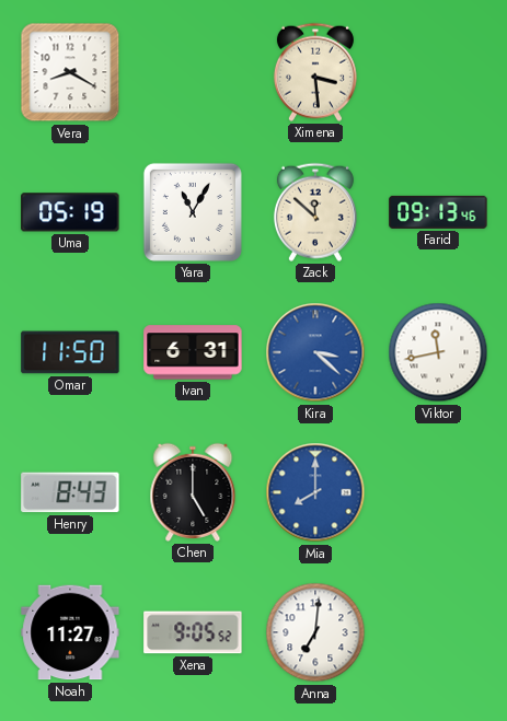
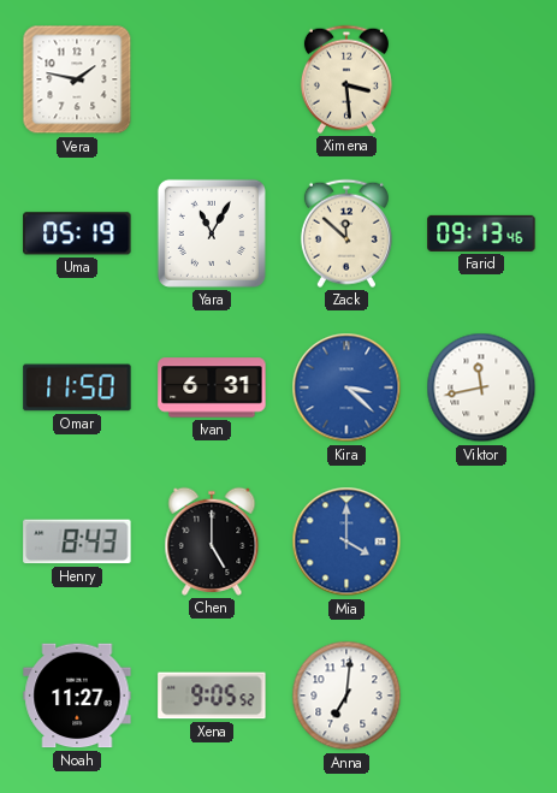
Vera: 8:20 -> 1:47
Mia: 8:00 -> 4:00
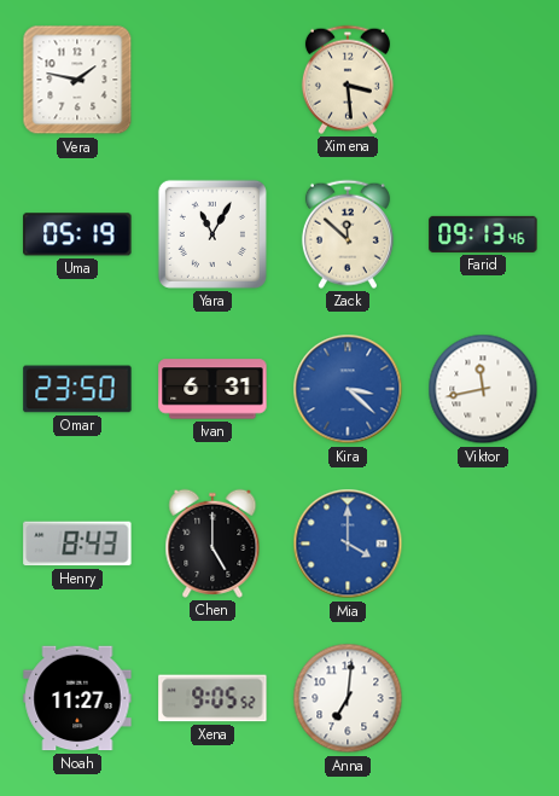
Omar: 11:50 -> 23:50
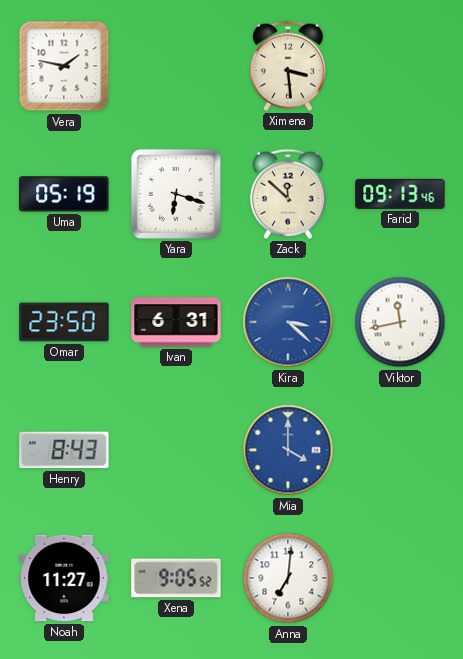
Yara: 11:05 -> 6:18
Chen: 5:00 -> none
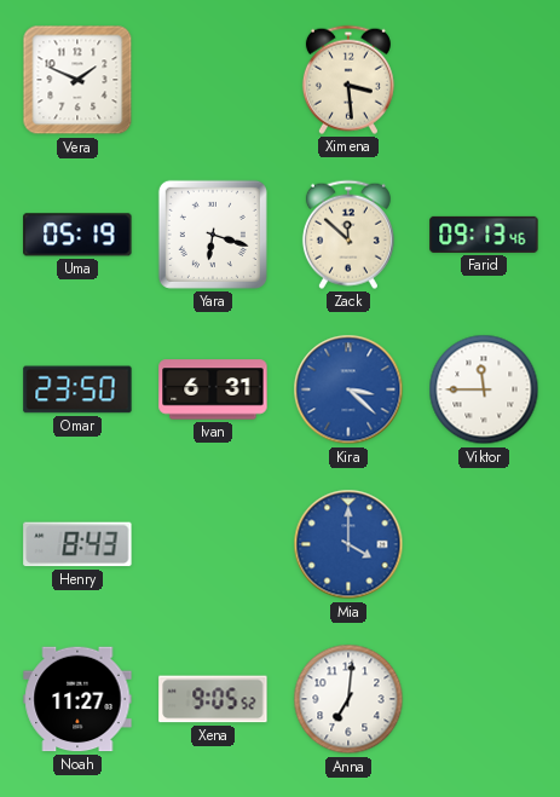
Vera: 1:47 -> 1:49
Viktor: 11:43 -> 11:45
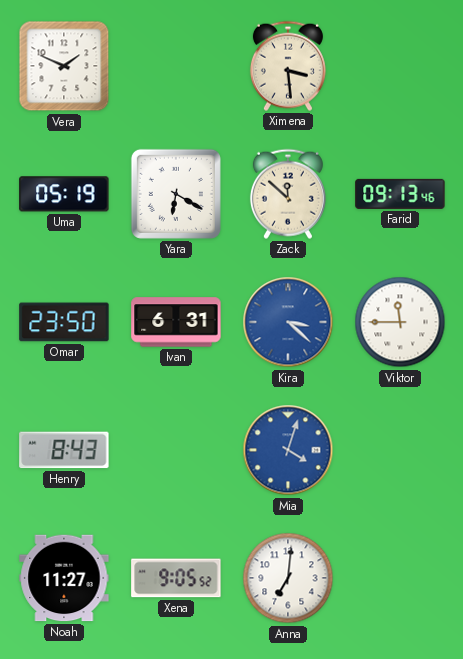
Yara: 6:18 -> 6:20
Mia: 4:00 -> 4:03
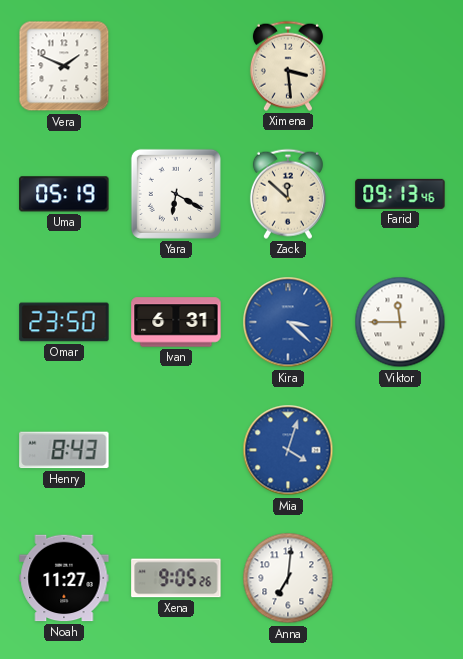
Xena: 9:05:52 -> 9:05:26
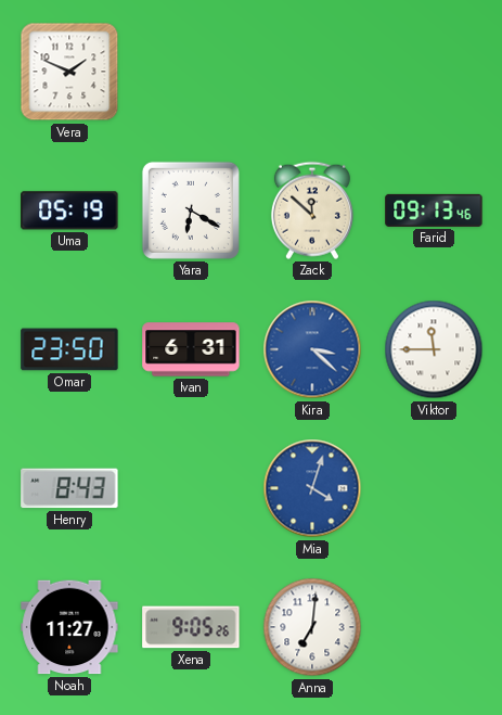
Ximena: 3:29 -> none
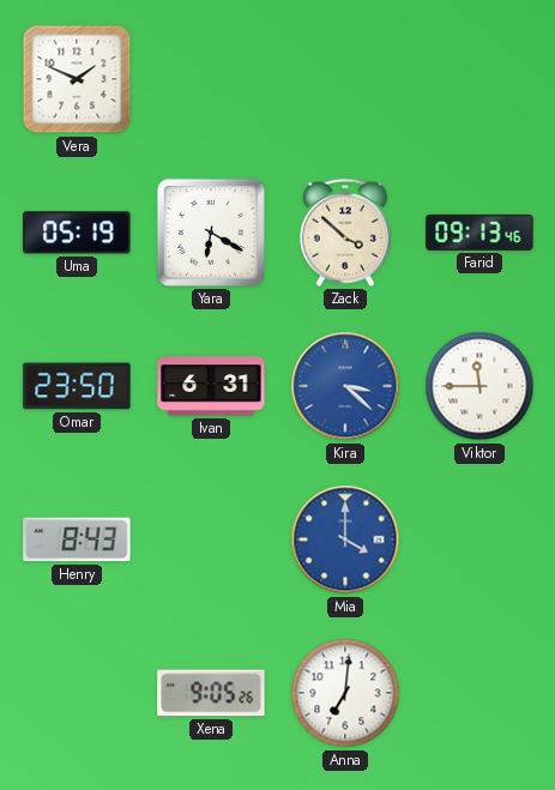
Zack: 11:52 -> 3:52
Mia: 4:03 -> 4:00
Noah: 11:27 -> none
